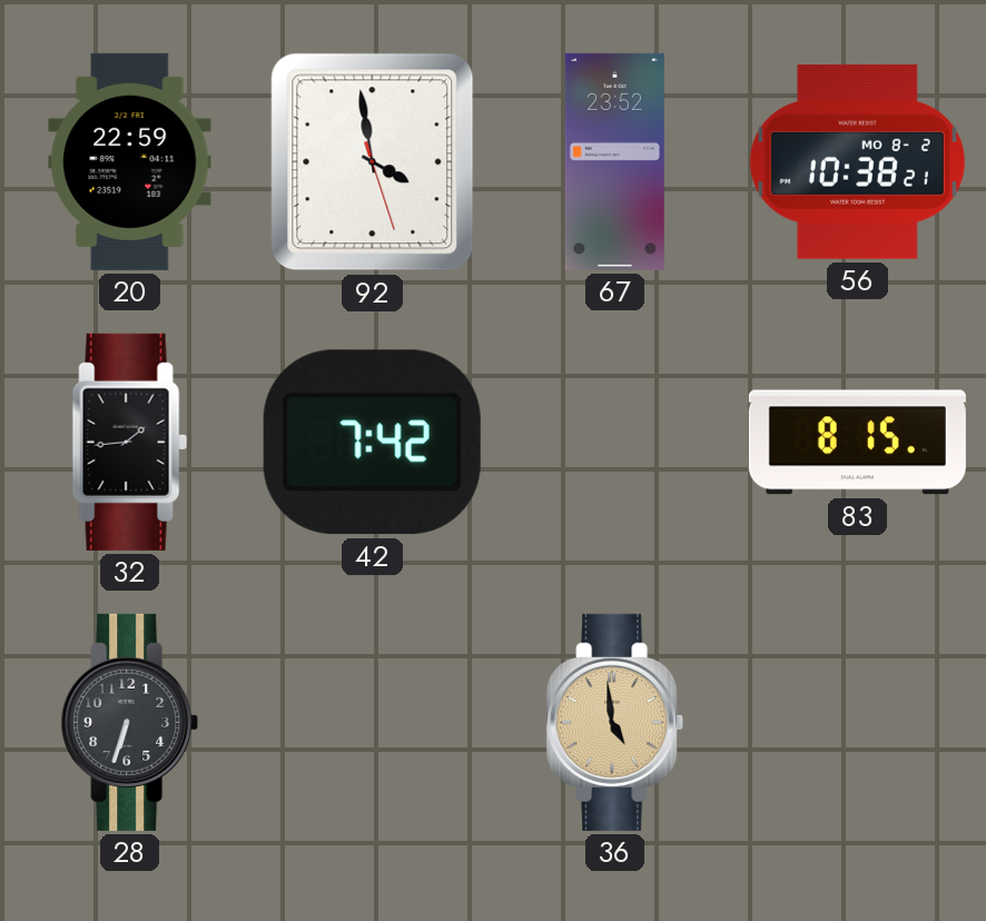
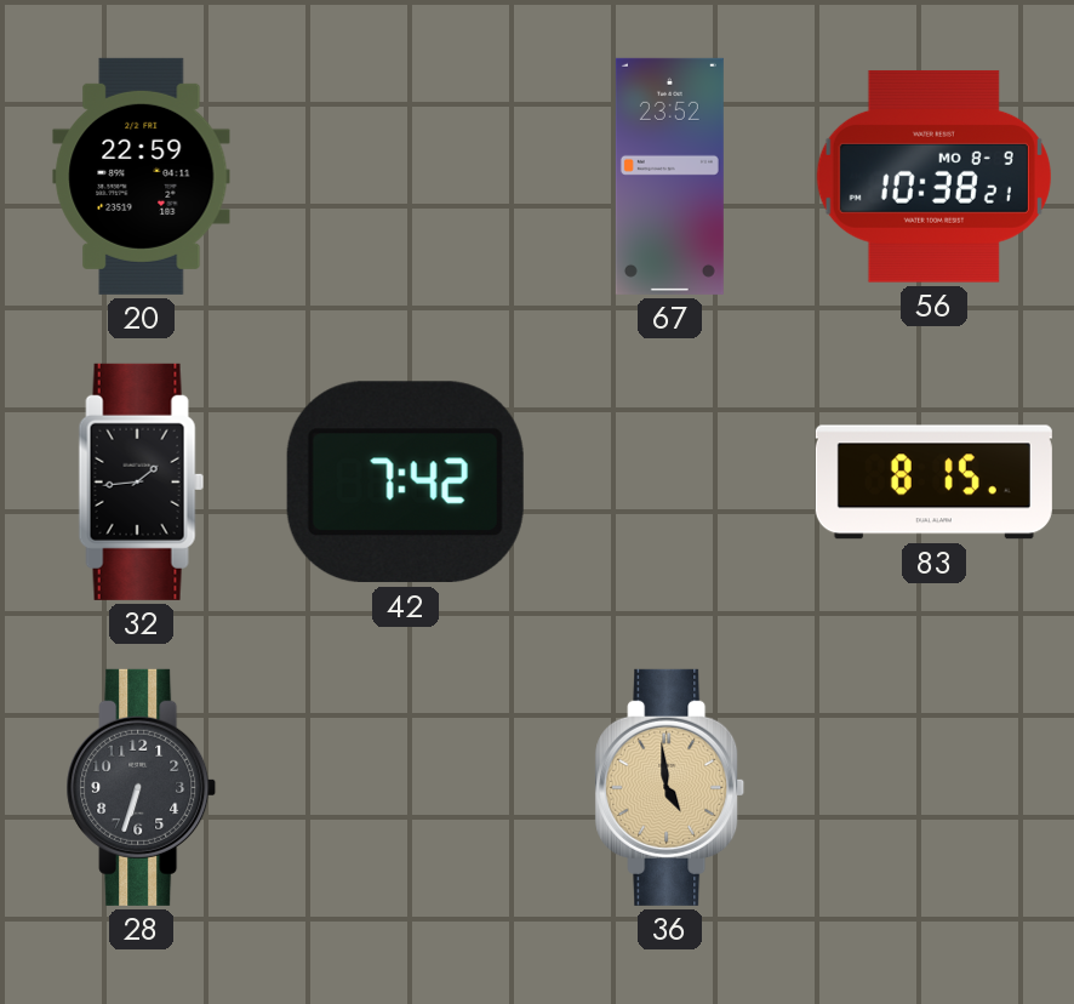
92: 3:58 -> none
56 date: MO 8-2 -> MO 8-9
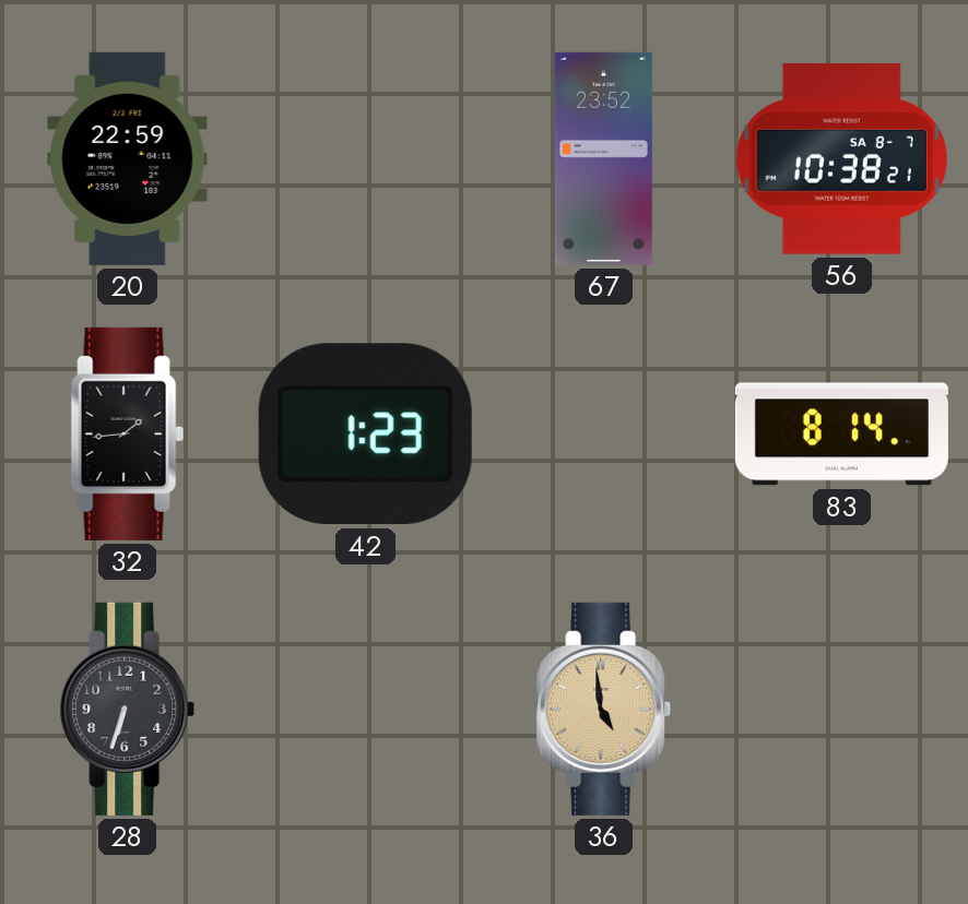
56 date: MO 8-9 -> SA 8-7
42: 7:42 -> 1:23
83: 8:15 -> 8:14
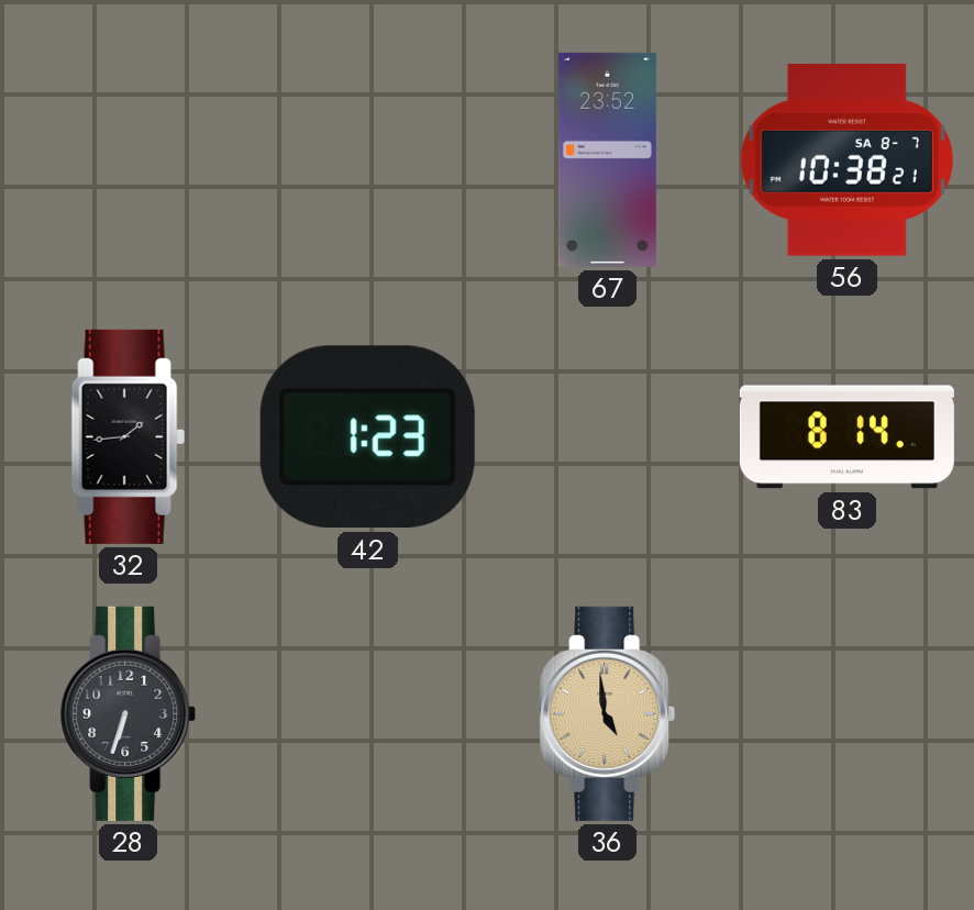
20: 22:59 -> none
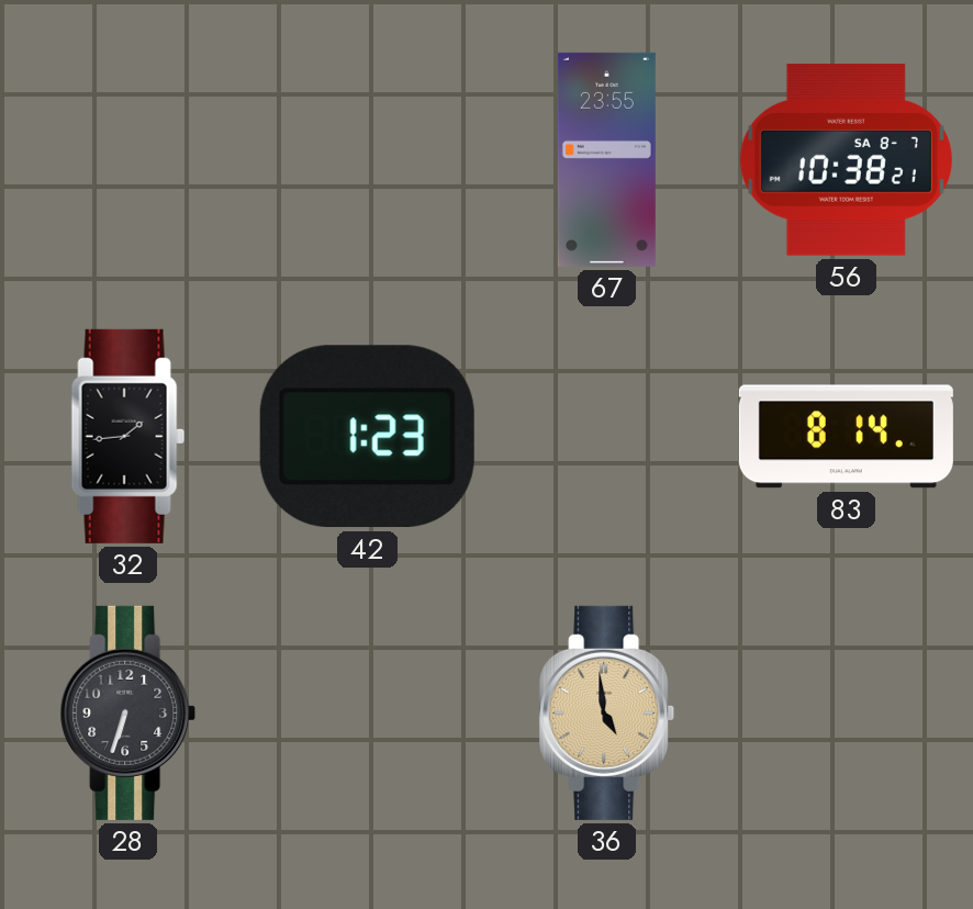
67: 23:52 -> 23:55
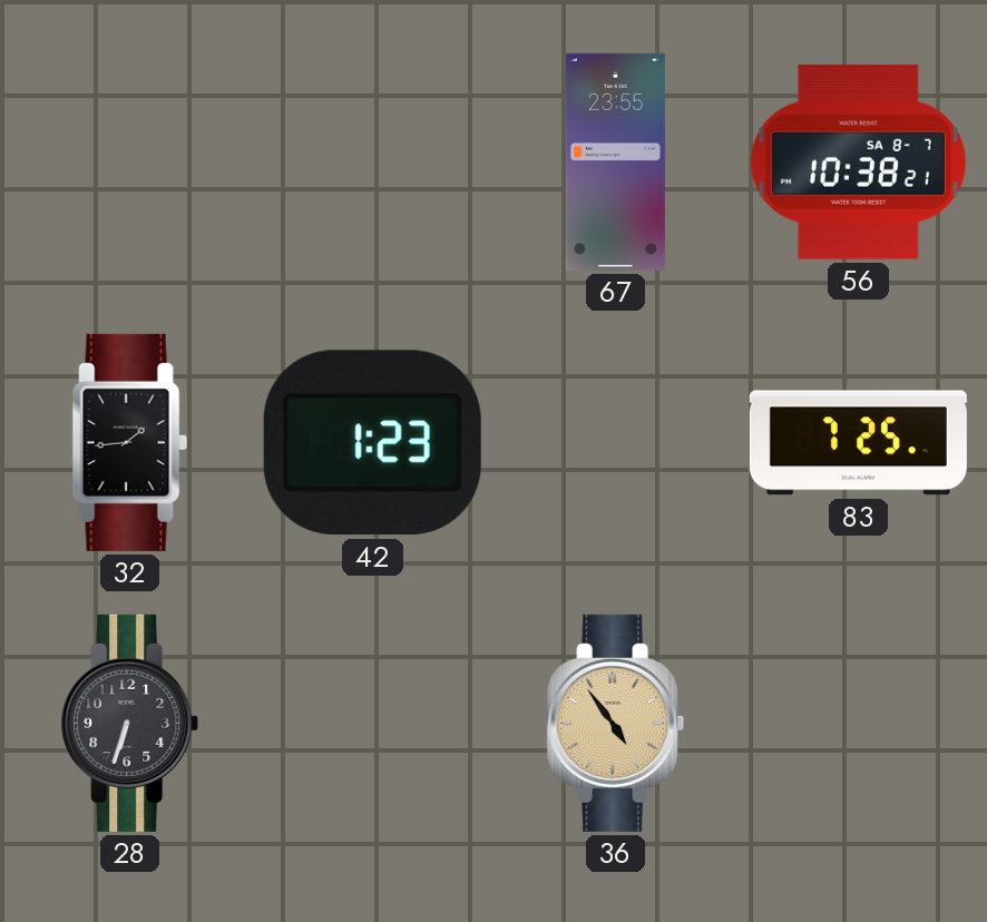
83: 8:14 -> 7:25
36: 4:59 -> 4:54
